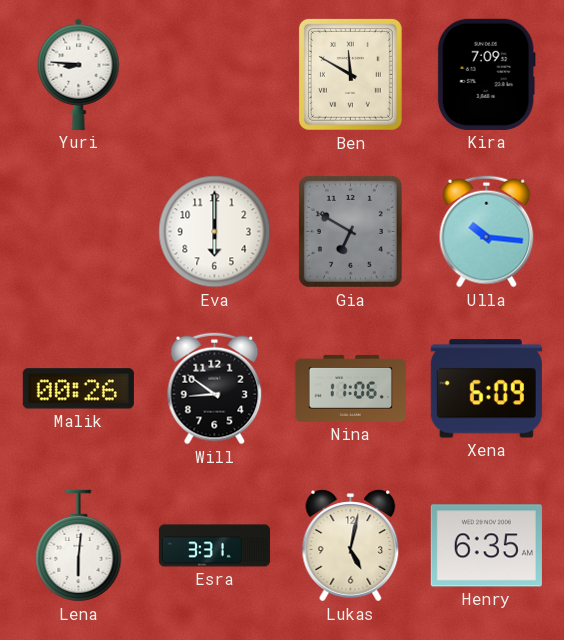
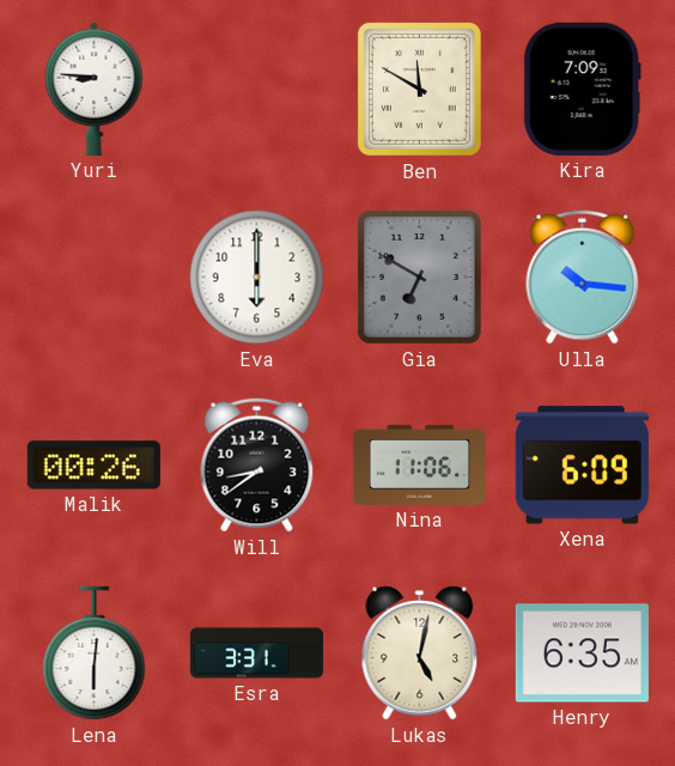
Will: 8:51 -> 8:39
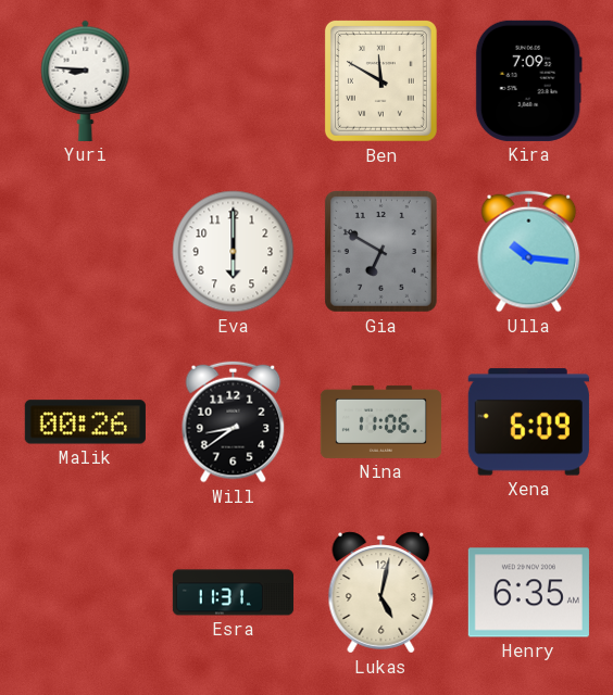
Lena: 6:01 -> none
Esra: 3:31 -> 11:31
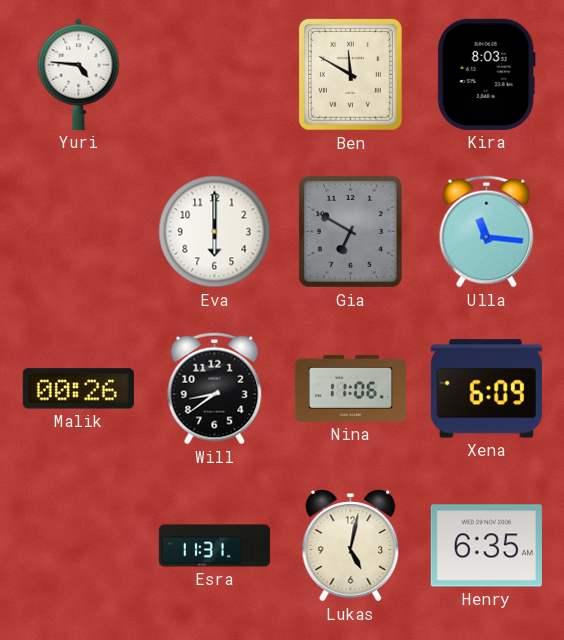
Yuri: 8:46 -> 4:46
Kira: 7:09 -> 8:03
Ulla: 10:16 -> 11:16
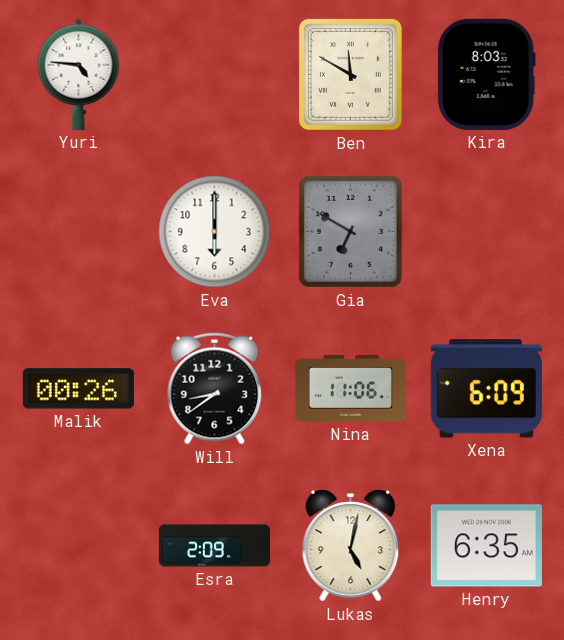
Ulla: 11:16 -> none
Esra: 11:31 -> 2:09
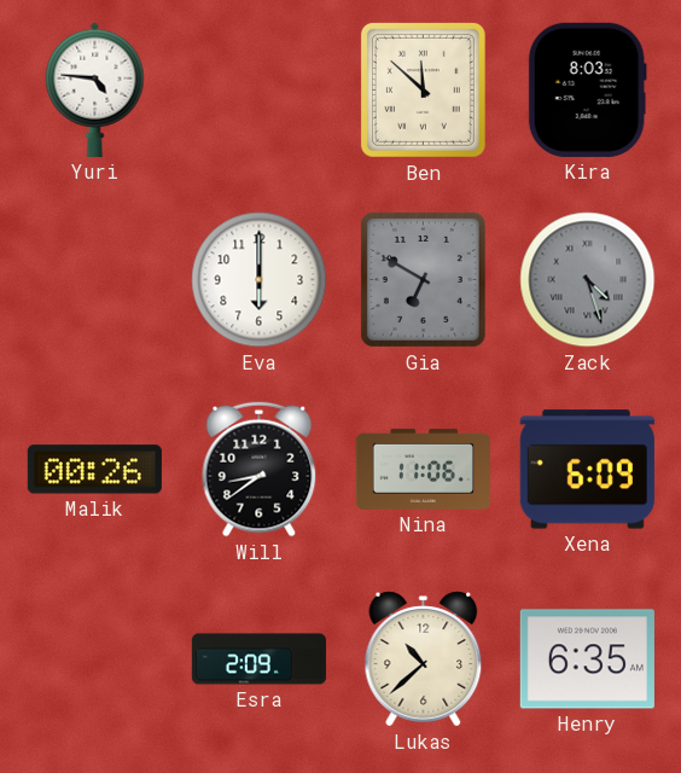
Ben: 11:50 -> 11:52
Zack: none -> 4:27
Lukas: 5:02 -> 10:38
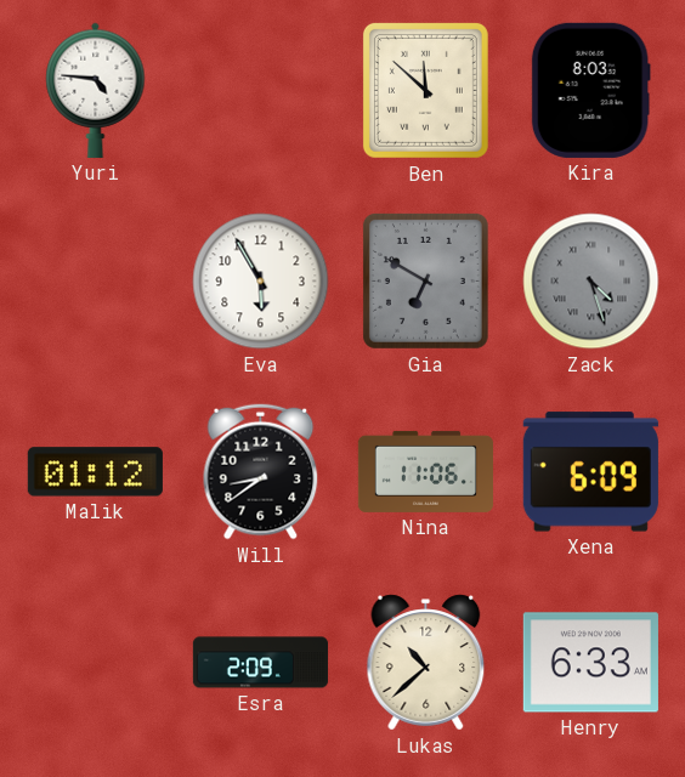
Eva: 6:00 -> 5:55
Malik: 00:26 -> 01:12
Henry: 6:35 -> 6:33
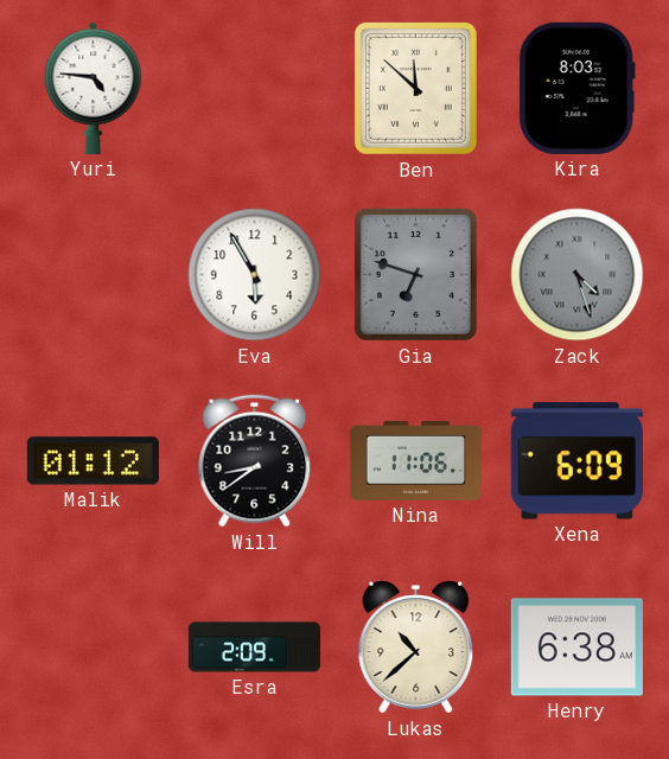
Gia: 6:50 -> 6:48
Henry: 6:33 -> 6:38
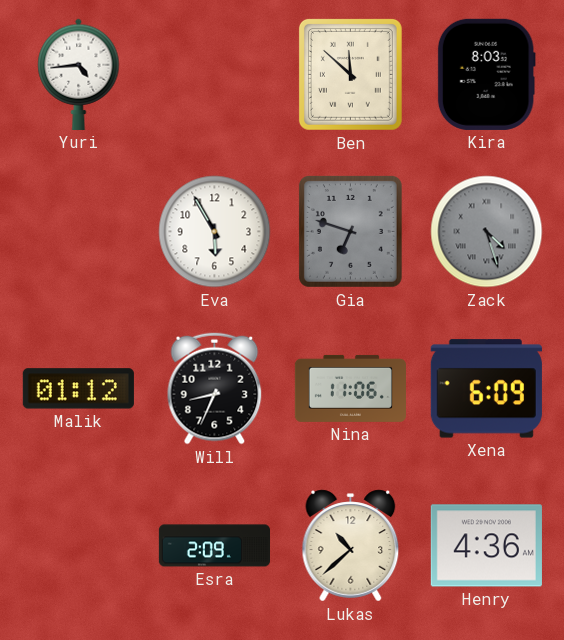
Yuri: 4:46 -> 4:44
Will: 8:39 -> 8:34
Henry: 6:38 -> 4:36
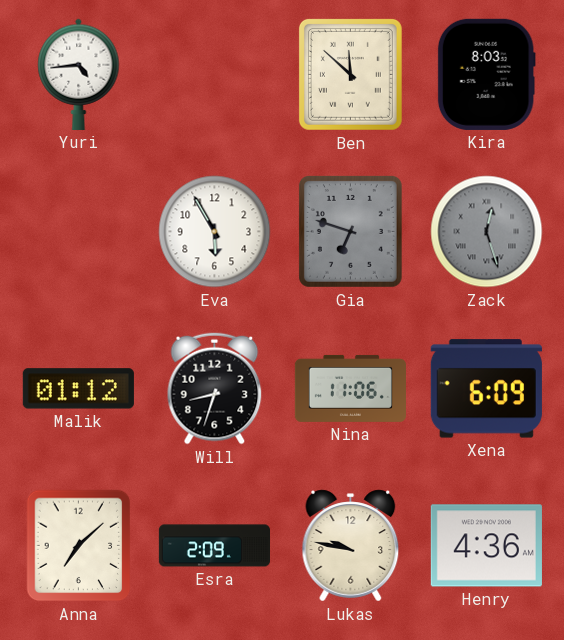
Zack: 4:27 -> 12:27
Will: 8:34 -> 8:33
Anna: none -> 7:08
Lukas: 10:38 -> 9:47
